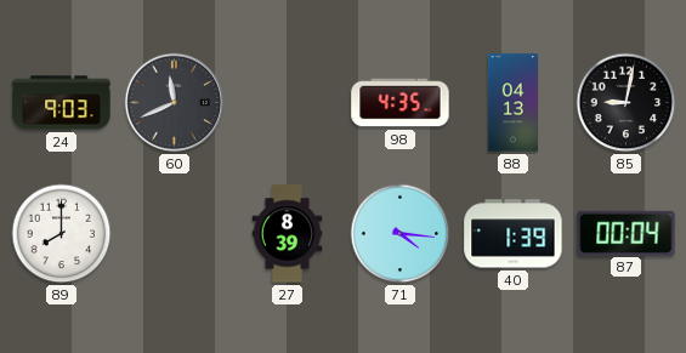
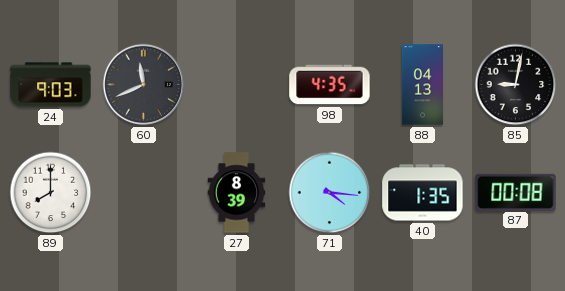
40: 1:39 -> 1:35
87: 00:04 -> 00:08
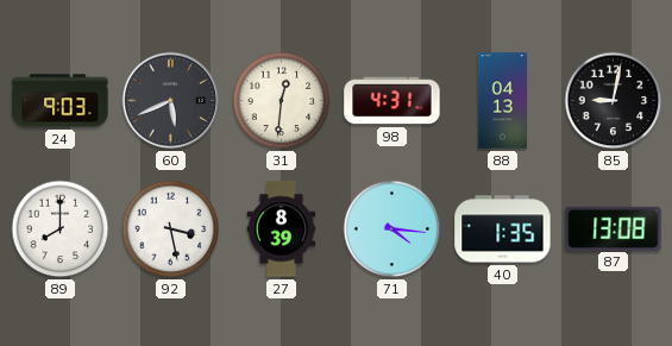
60: 11:41 -> 5:41
31: none -> 12:31
98: 4:35 -> 4:31
92: none -> 3:28
87: 00:08 -> 13:08
